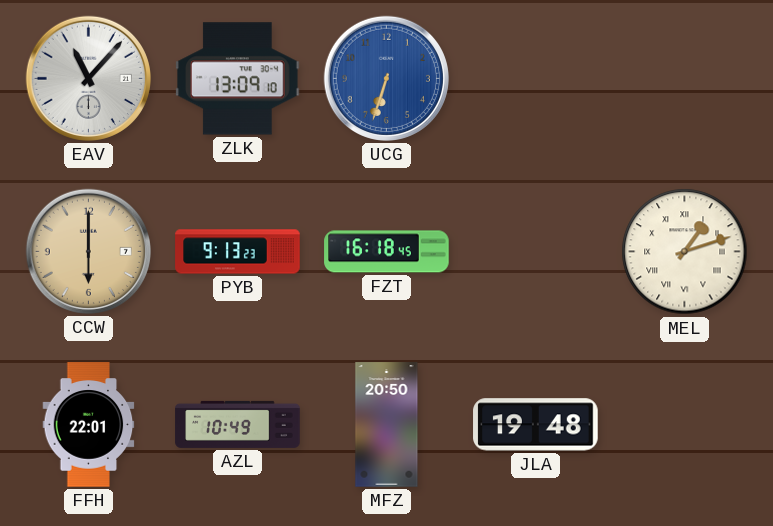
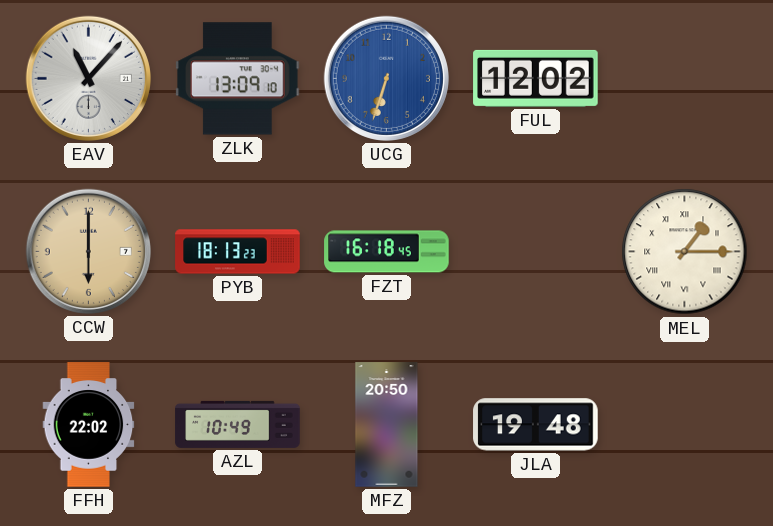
FUL: none -> 12:02
PYB: 9:13 -> 18:13
MEL: 1:12 -> 1:15
FFH: 22:01 -> 22:02
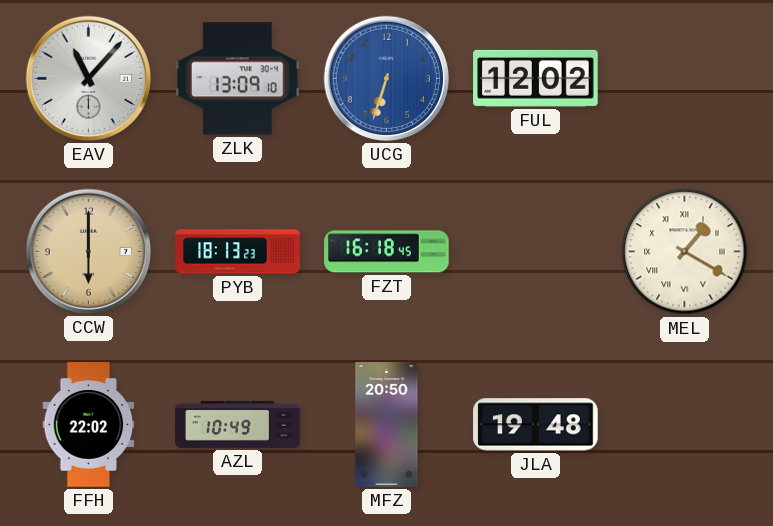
MEL: 1:15 -> 1:20
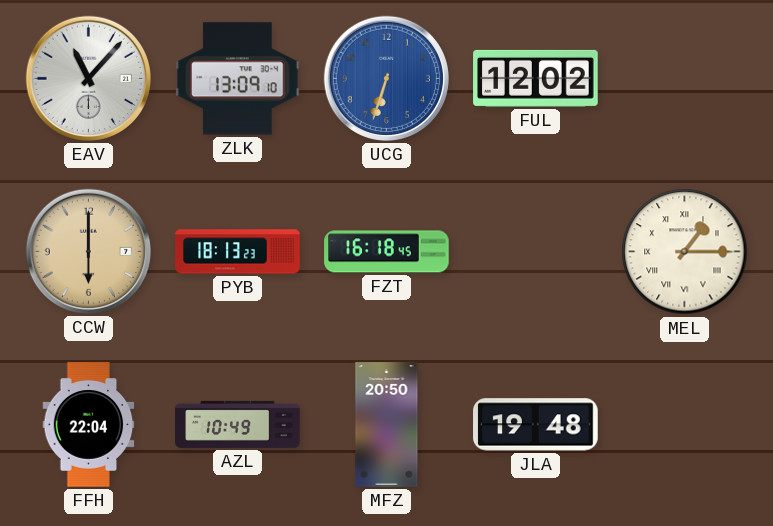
MEL: 1:20 -> 1:15
FFH: 22:02 -> 22:04
